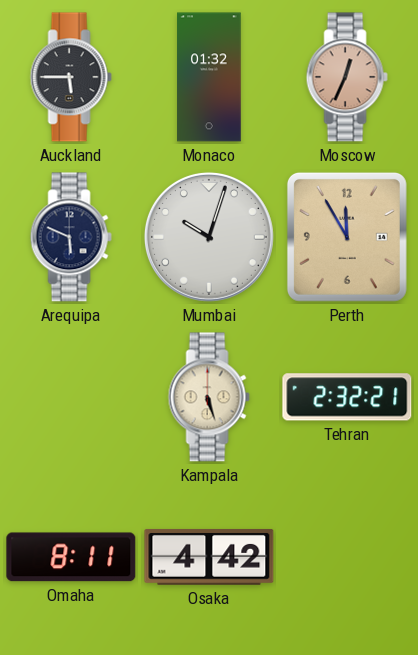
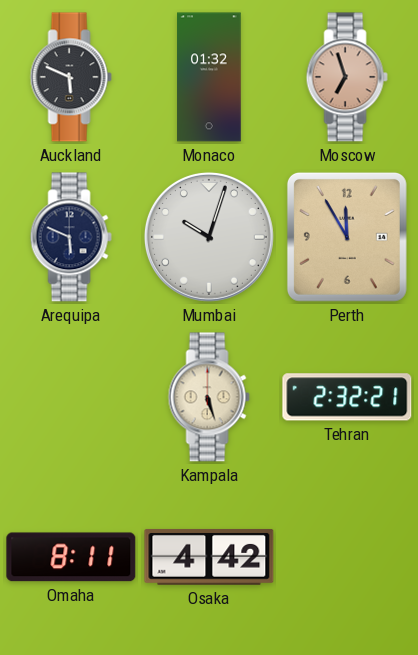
Auckland: 5:45 -> 5:49
Moscow: 12:34 -> 6:57
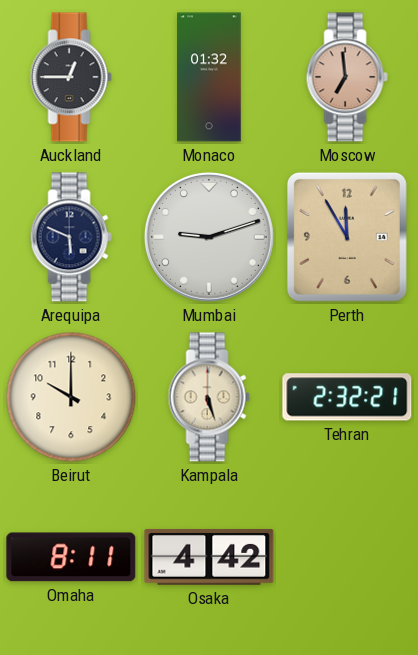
Auckland: 5:49 -> 12:45
Moscow: 6:57 -> 6:59
Mumbai: 10:03 -> 9:12
Beirut: none -> 10:00
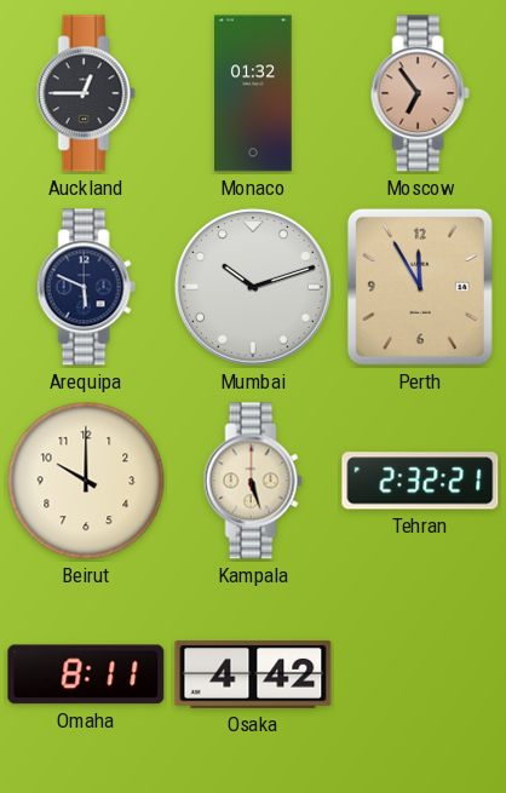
Moscow: 6:59 -> 6:54
Mumbai: 9:12 -> 10:12
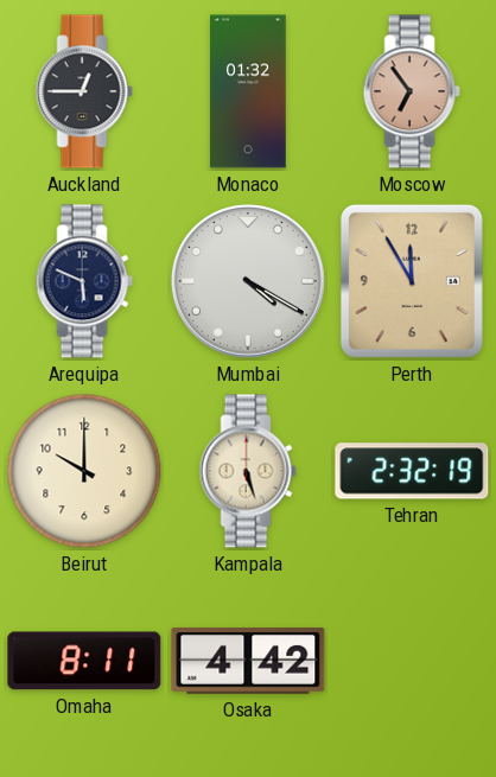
Mumbai: 10:12 -> 4:20
Tehran: 2:32:21 -> 2:32:19
